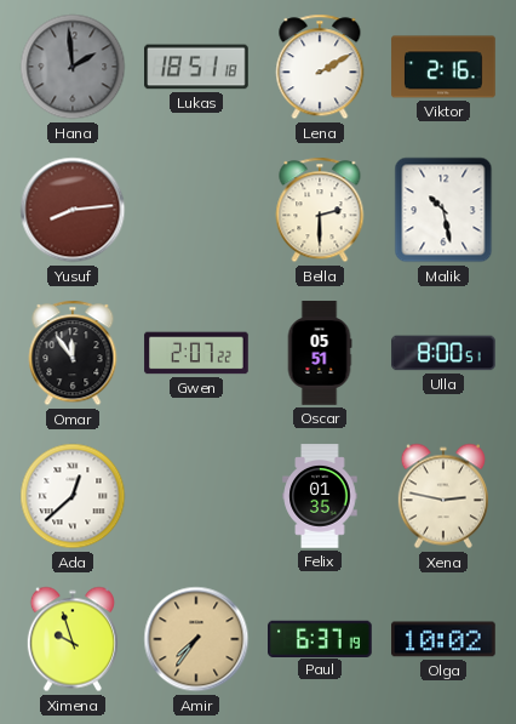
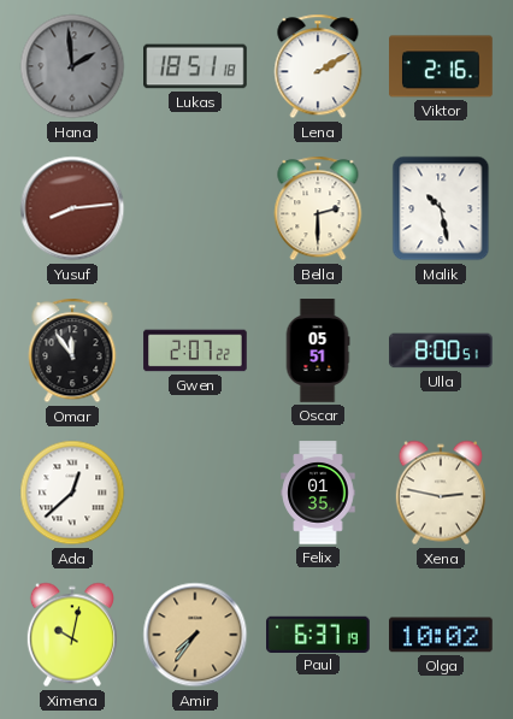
Ximena: 9:57 -> 10:02
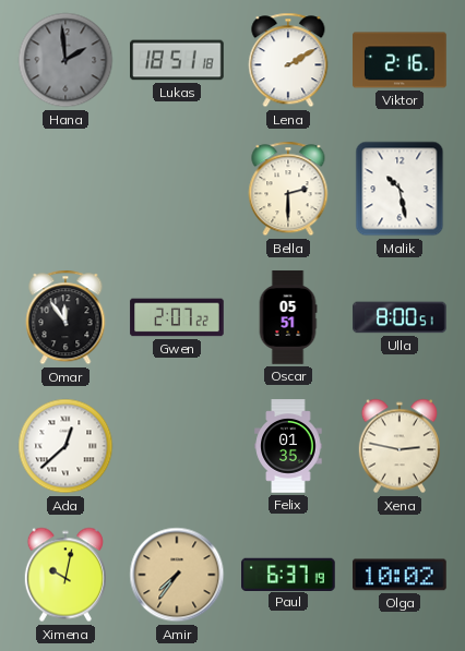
Yusuf: 8:14 -> none
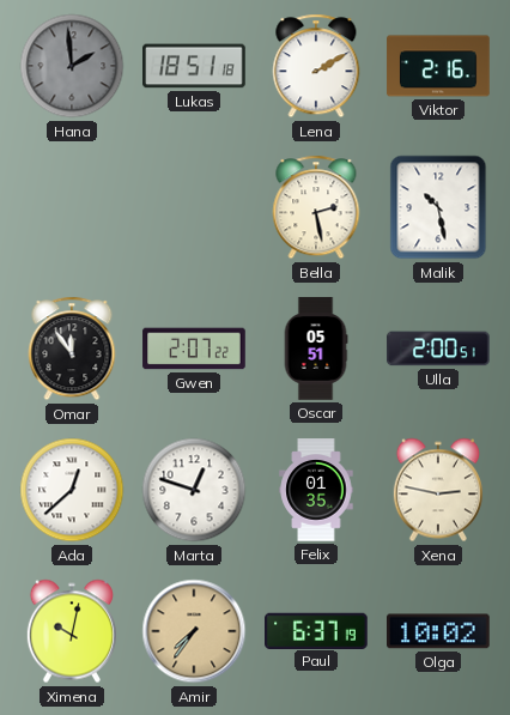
Bella: 2:30 -> 2:28
Ulla: 8:00 -> 2:00
Marta: none -> 12:48
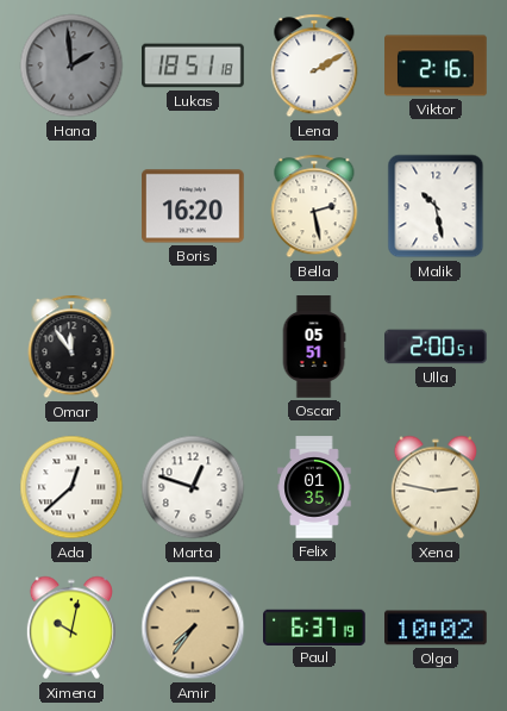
Boris: none -> 16:20
Gwen: 2:07 -> none
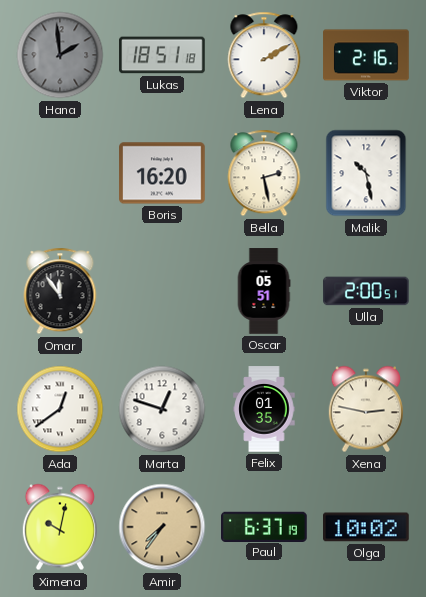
Ada: 12:38 -> 12:39
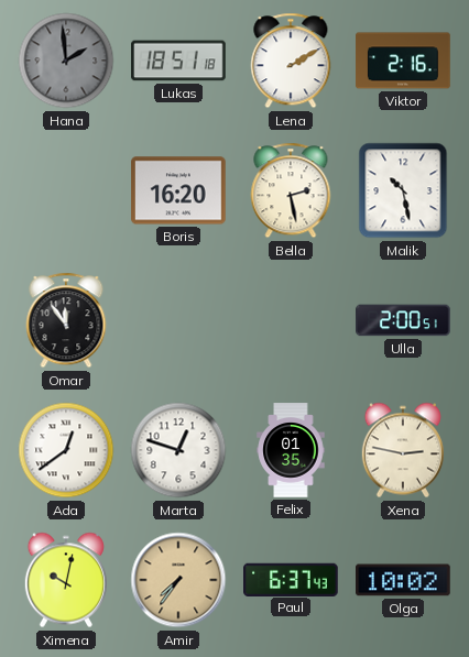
Oscar: 05:51 -> none
Paul: 6:37:19 -> 6:37:43
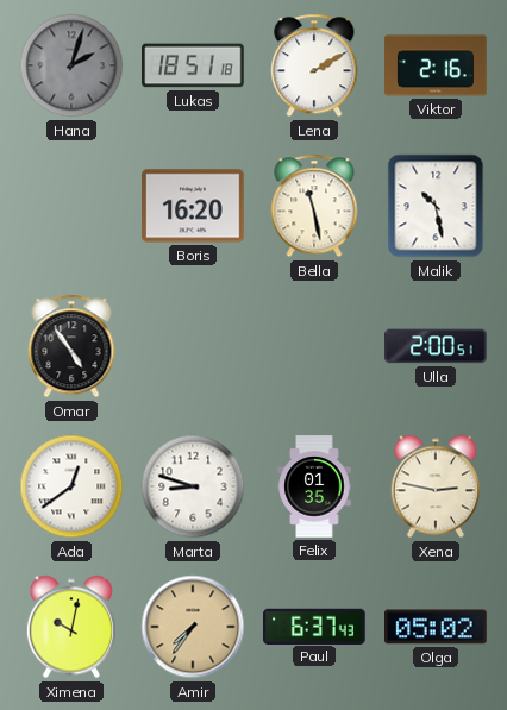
Hana: 1:59 -> 2:03
Bella: 2:28 -> 11:28
Omar: 11:54 -> 4:54
Marta: 12:48 -> 8:48
Olga: 10:02 -> 05:02
